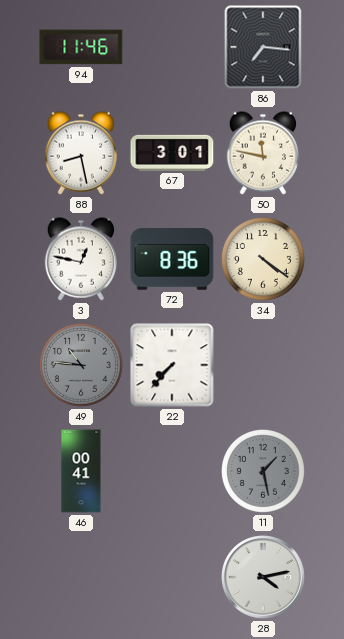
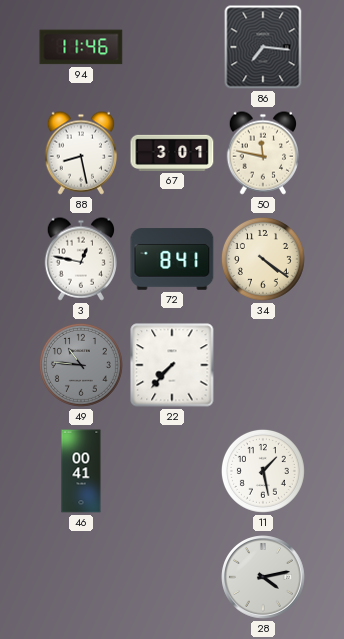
72: 8:36 -> 8:41
11 dial: grey -> white
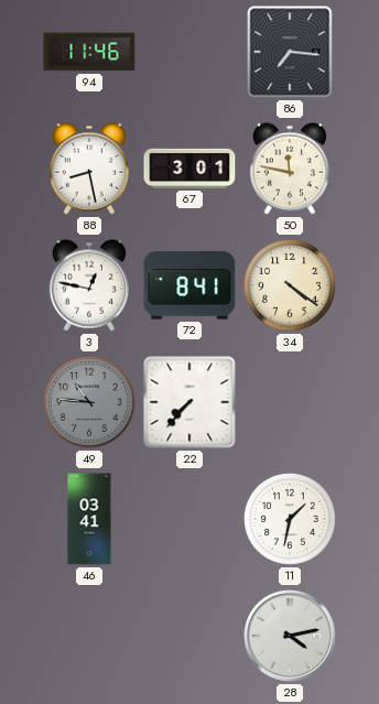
46: 00:41 -> 03:41
11: 1:28 -> 1:32
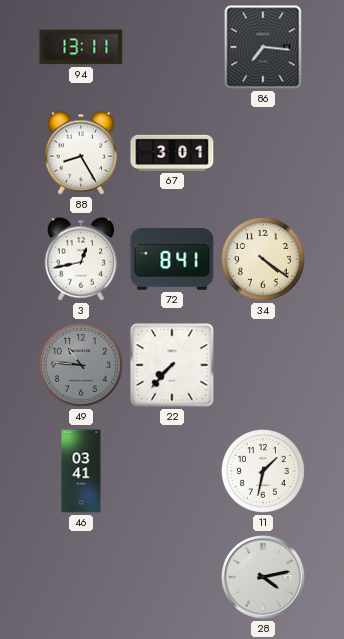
94: 11:46 -> 13:11
88: 8:28 -> 8:25
50: 11:47 -> none
3: 12:47 -> 12:43
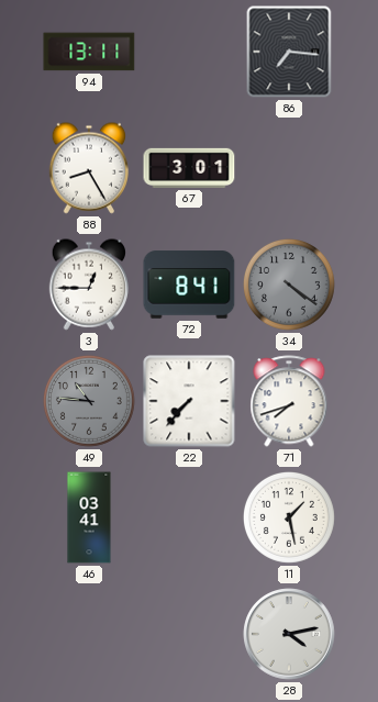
3: 12:43 -> 12:45
34 dial: cream -> grey
71: none -> 7:42
11: 1:32 -> 1:28
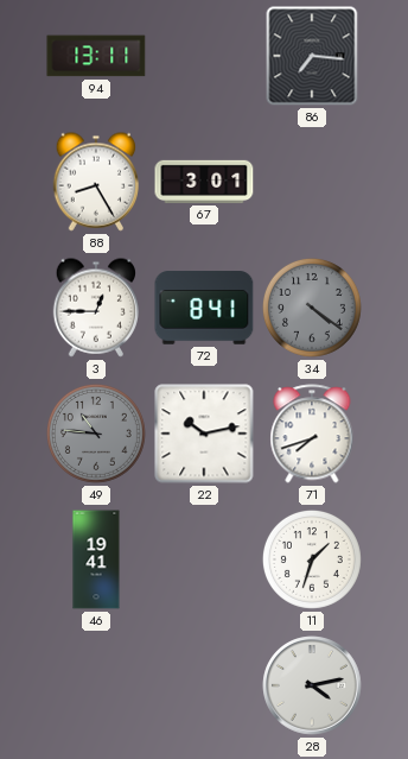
22: 7:37 -> 10:13
46: 03:41 -> 19:41
11: 1:28 -> 1:33
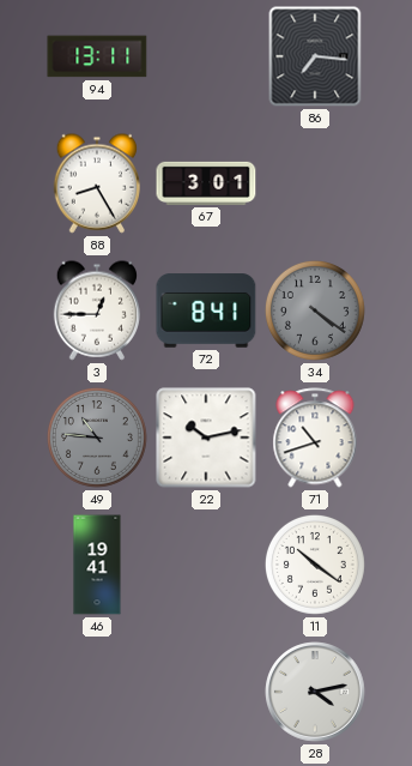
71: 7:42 -> 10:42
11: 1:33 -> 10:21
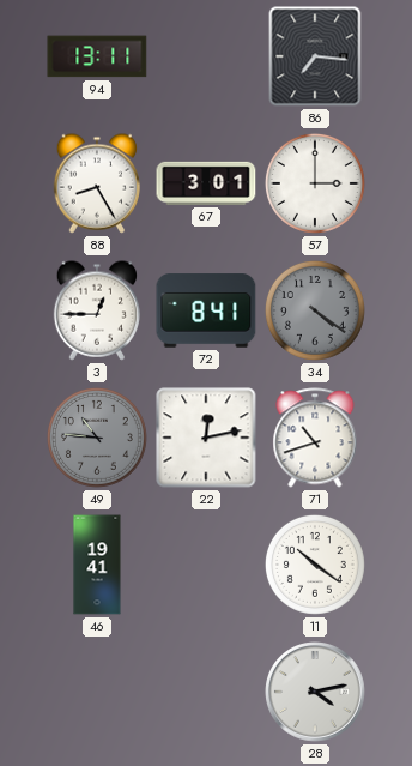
57: none -> 3:00
22: 10:13 -> 12:13
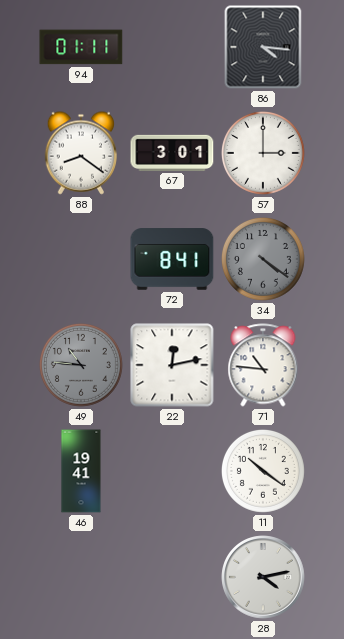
94: 13:11 -> 01:11
86: 7:16 -> 4:16
88: 8:25 -> 8:21
3: 12:45 -> none
71: 10:42 -> 10:46
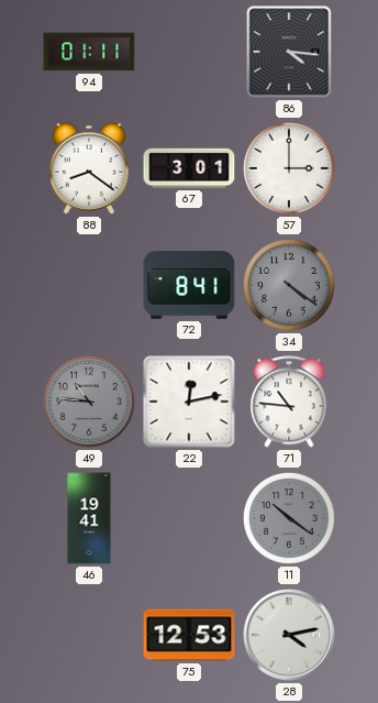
11 dial: white -> grey
75: none -> 12:53
